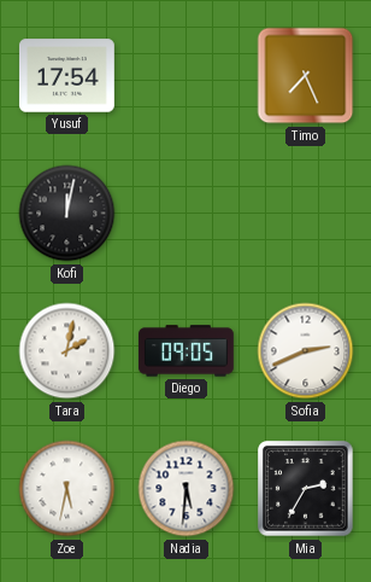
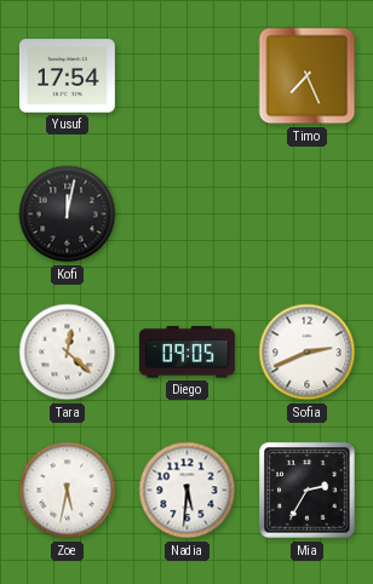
Tara: 2:02 -> 12:22
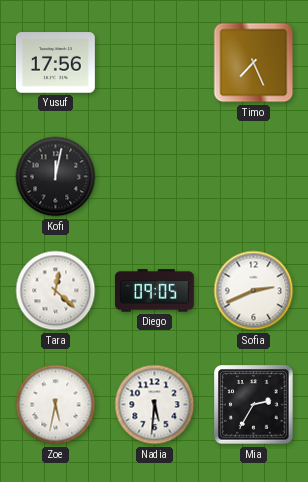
Yusuf: 17:54 -> 17:56
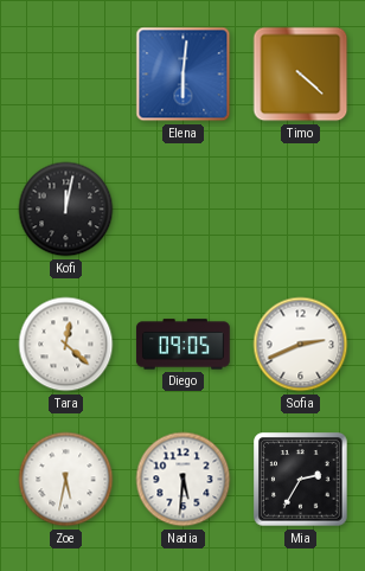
Yusuf: 17:56 -> none
Elena: none -> 6:01
Timo: 7:26 -> 4:22
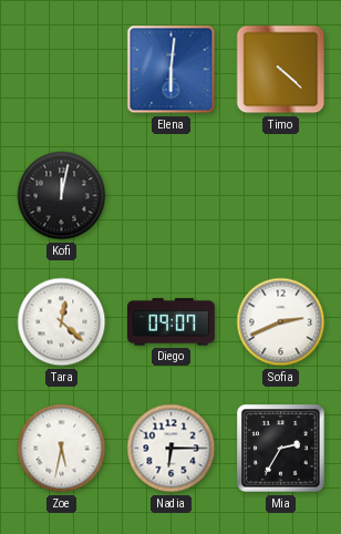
Diego: 09:05 -> 09:07
Nadia: 5:31 -> 6:15
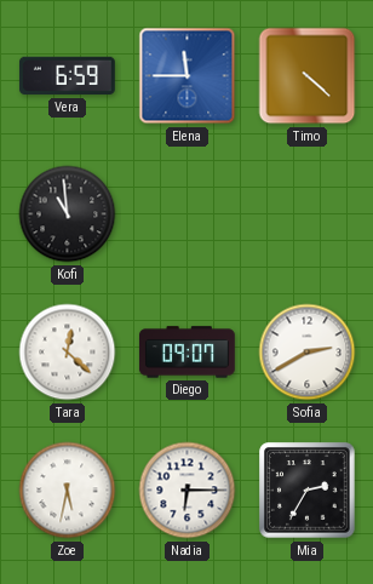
Vera: none -> 6:59
Elena: 6:01 -> 11:45
Kofi: 12:02 -> 10:59
Sofia: 2:41 -> 2:40
